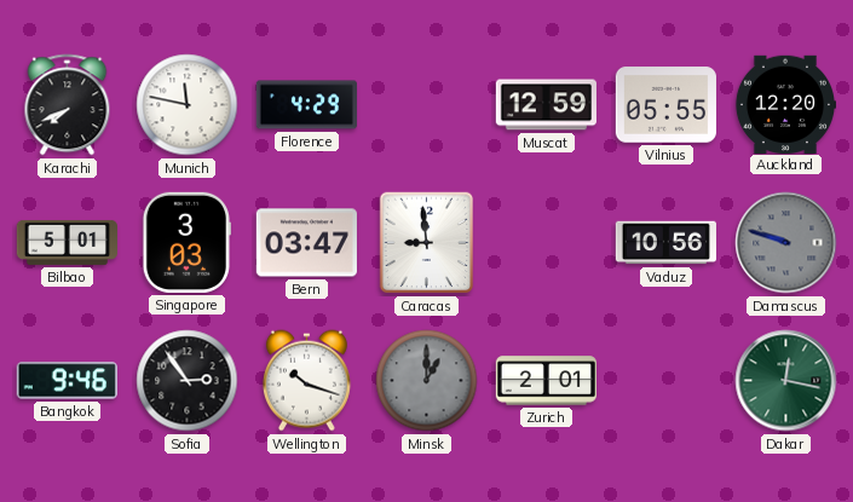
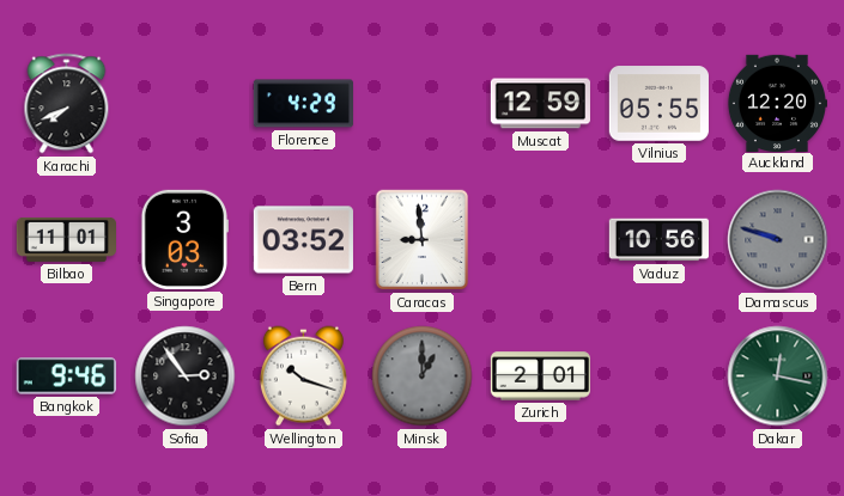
Munich: 11:47 -> none
Bilbao: 5:01 -> 11:01
Bern: 03:47 -> 03:52
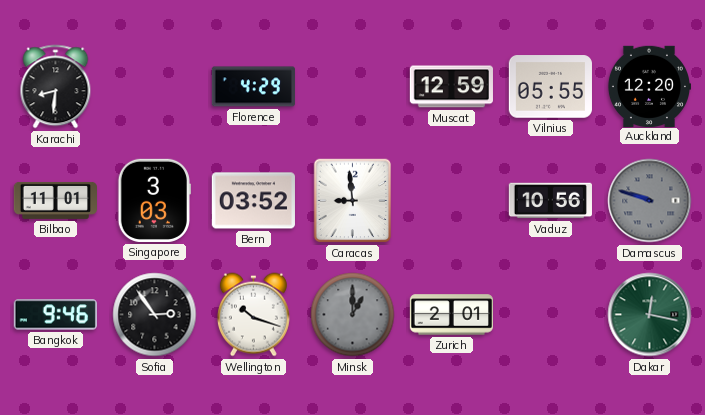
Karachi: 7:41 -> 8:31
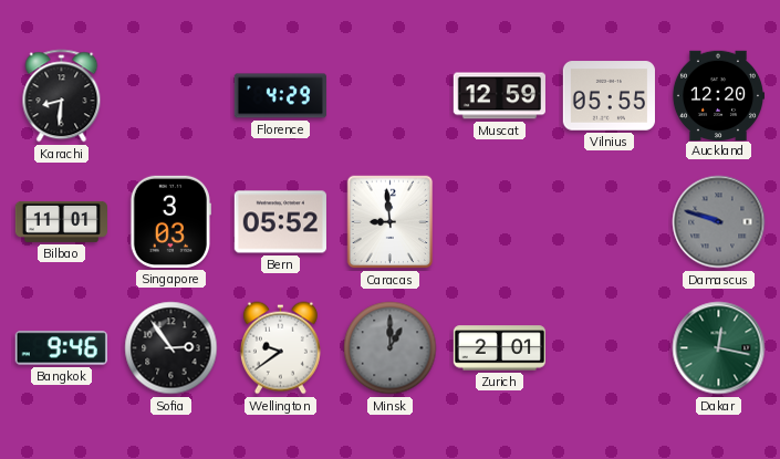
Bern: 03:52 -> 05:52
Vaduz: 10:56 -> none
Wellington: 10:18 -> 9:39
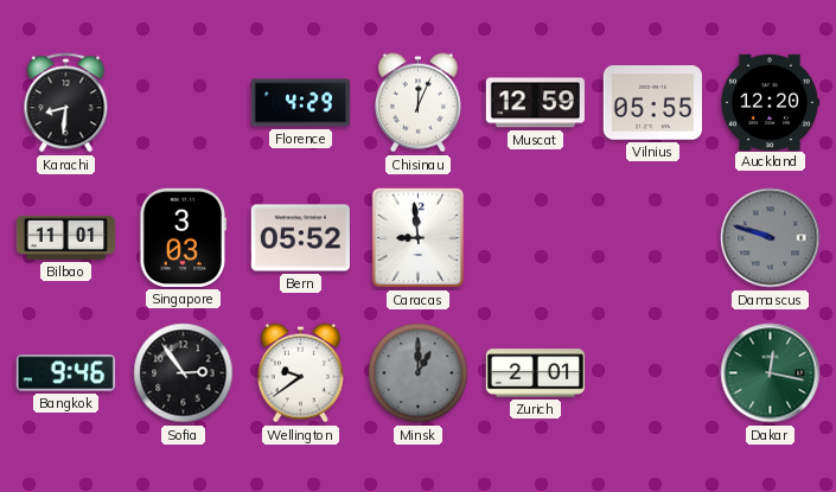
Chisinau: none -> 12:04
